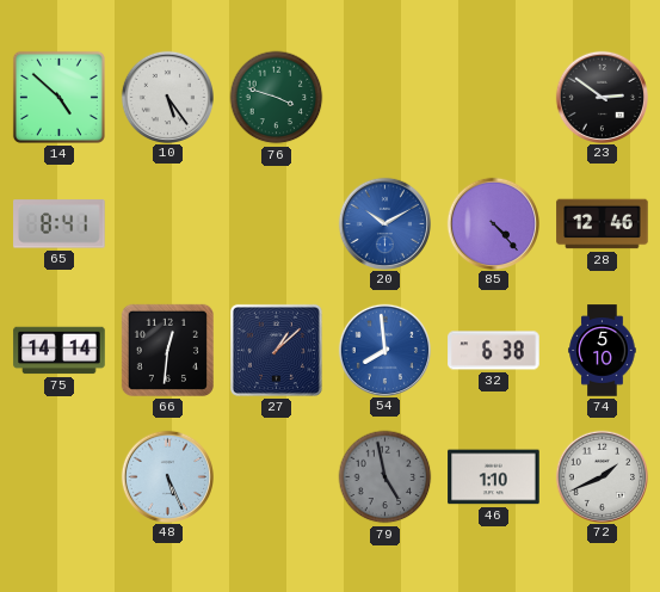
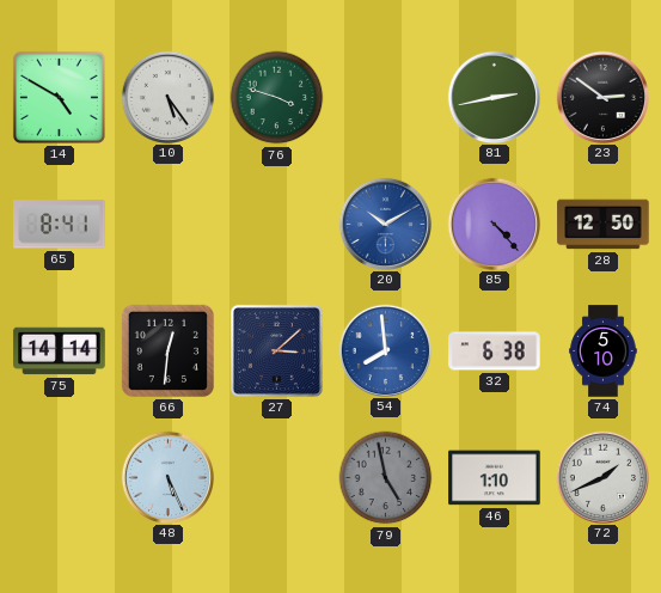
14: 4:52 -> 4:50
81: none -> 2:43
28: 12:46 -> 12:50
27: 1:08 -> 3:08
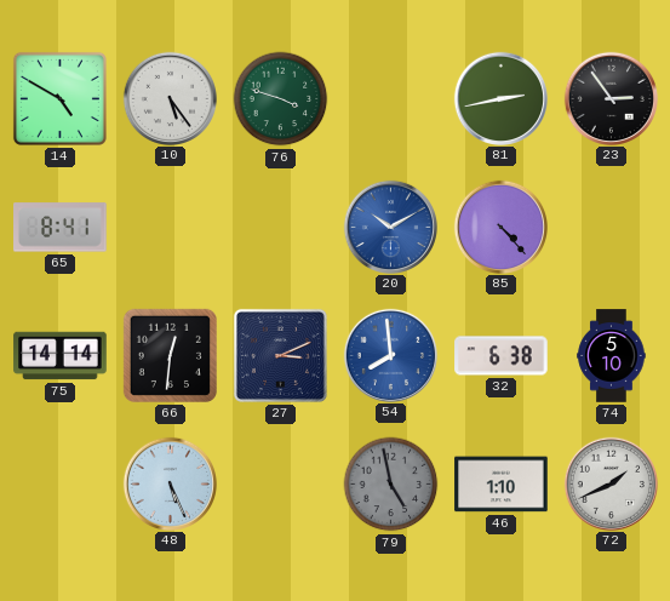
23: 2:51 -> 2:54
28: 12:50 -> none
27: 3:08 -> 3:11
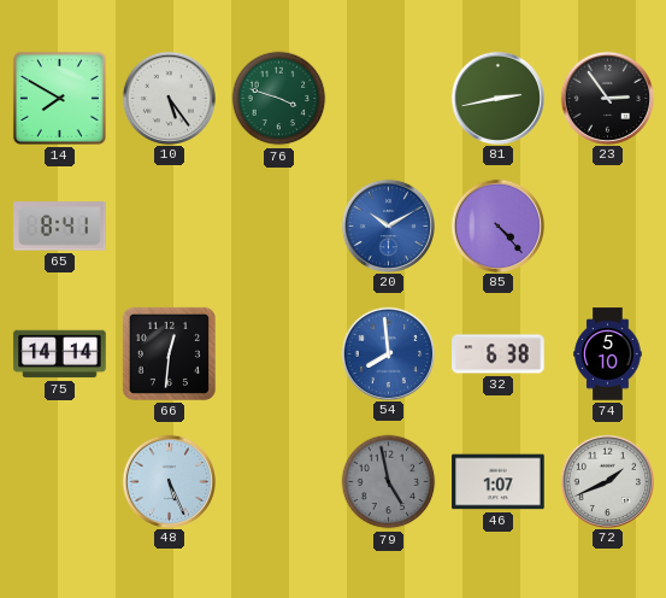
14: 4:50 -> 7:50
27: 3:11 -> none
46: 1:10 -> 1:07
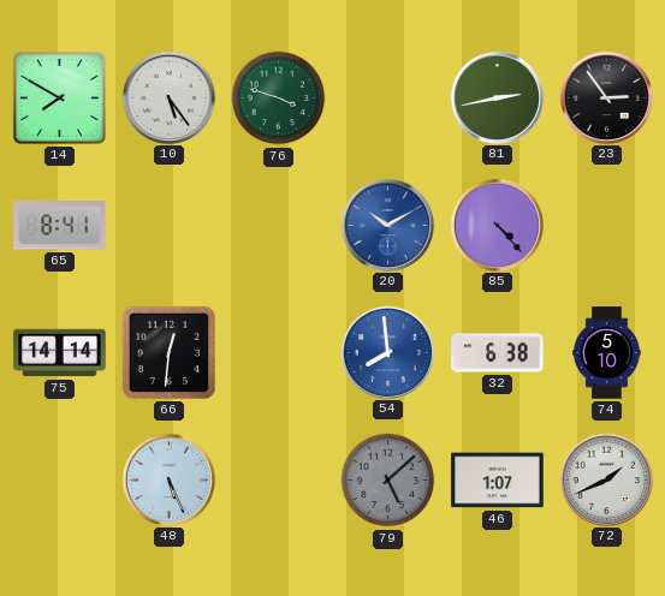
79: 4:58 -> 5:08
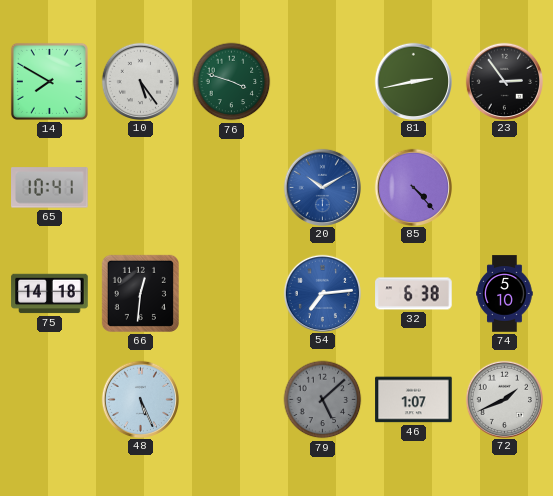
65: 8:41 -> 10:41
75: 14:14 -> 14:18
54: 7:59 -> 7:14
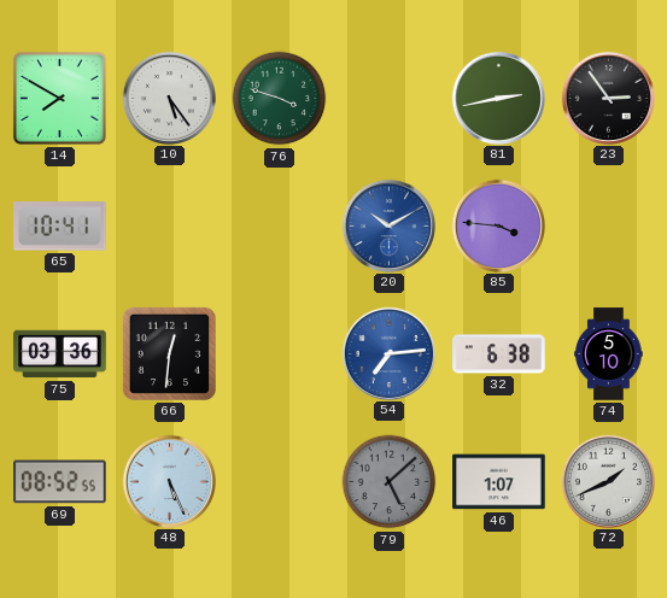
85: 4:23 -> 3:46
75: 14:18 -> 03:36
69: none -> 08:52
